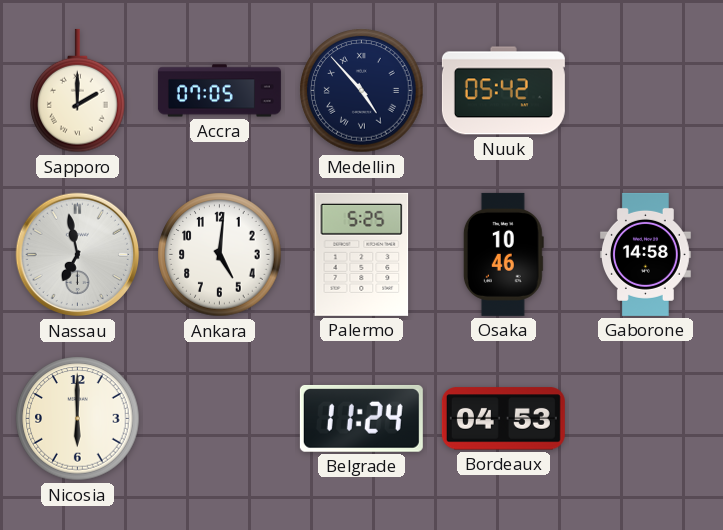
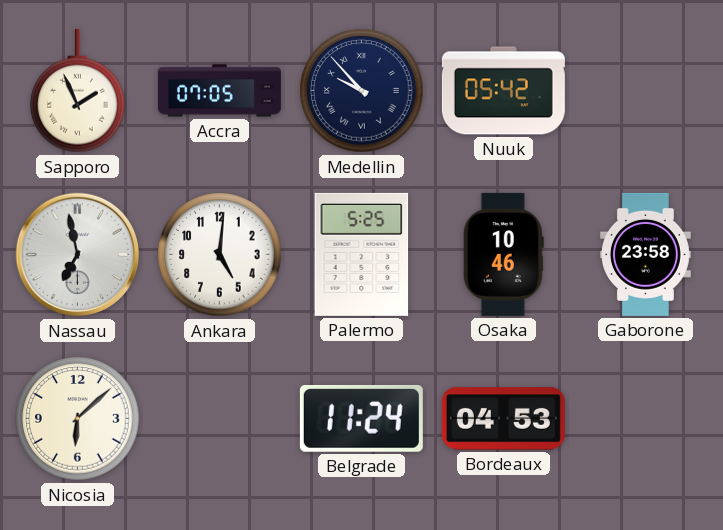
Sapporo: 2:00 -> 1:56
Medellin: 4:53 -> 9:53
Gaborone: 14:58 -> 23:58
Nicosia: 6:00 -> 6:08
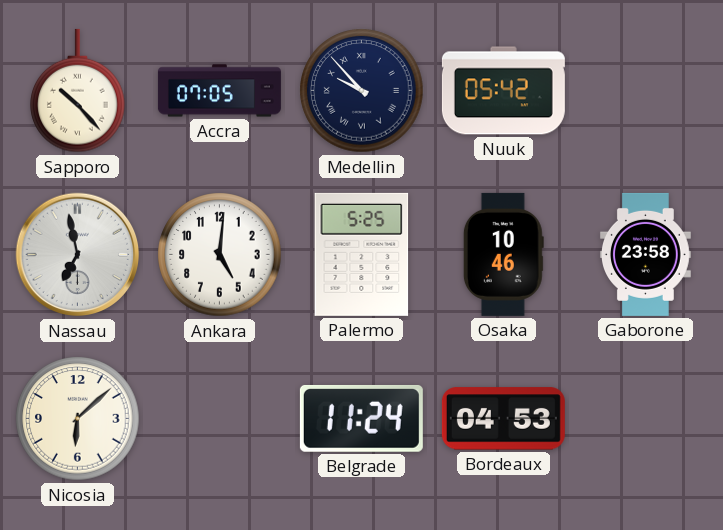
Sapporo: 1:56 -> 10:23
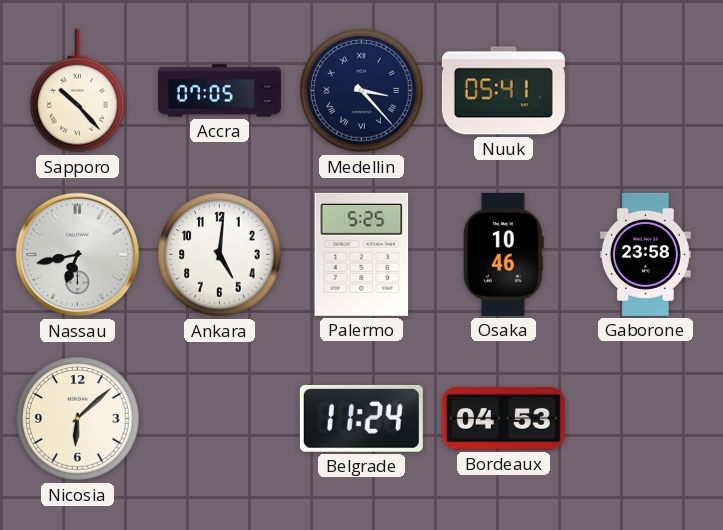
Medellin: 9:53 -> 3:23
Nuuk: 05:42 -> 05:41
Nassau: 6:58 -> 6:43
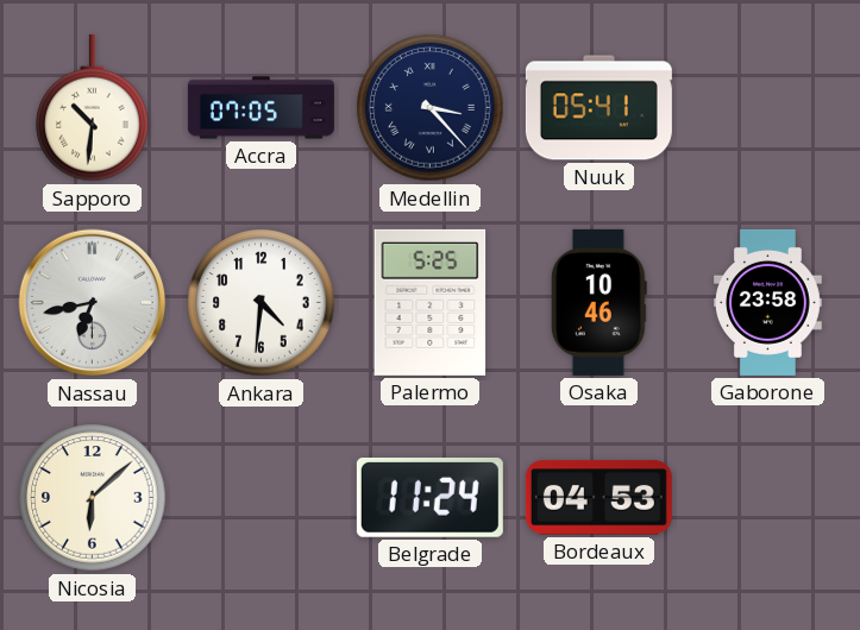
Sapporo: 10:23 -> 10:31
Ankara: 5:01 -> 4:31
